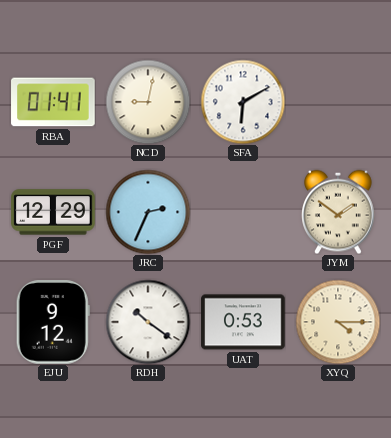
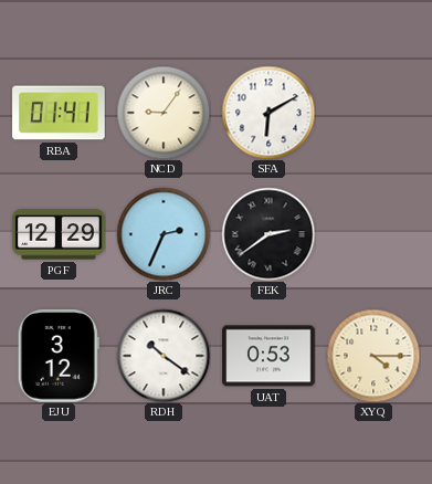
NCD: 9:02 -> 9:06
FEK: none -> 2:39
JYM: 1:51 -> none
EJU: 9:12 -> 3:12
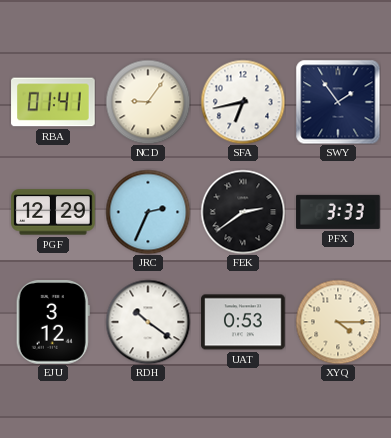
SFA: 6:10 -> 6:43
SWY: none -> 1:54
PFX: none -> 3:33
